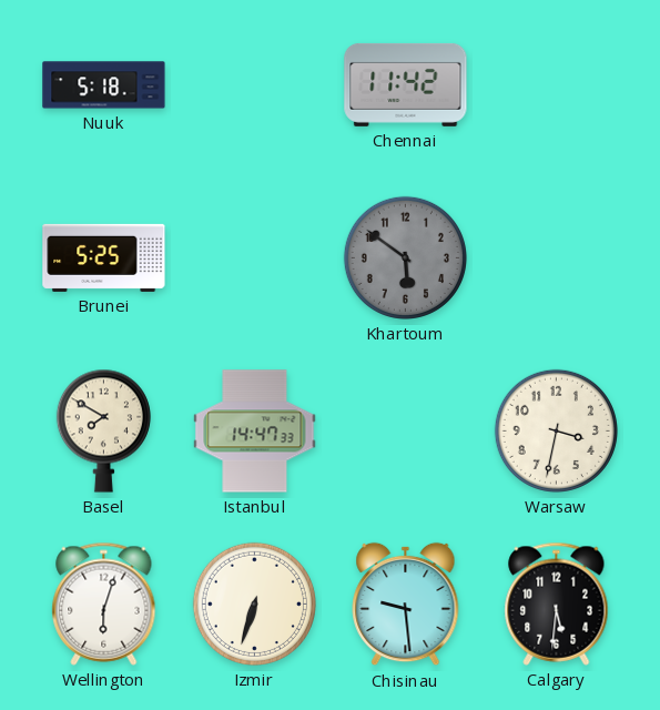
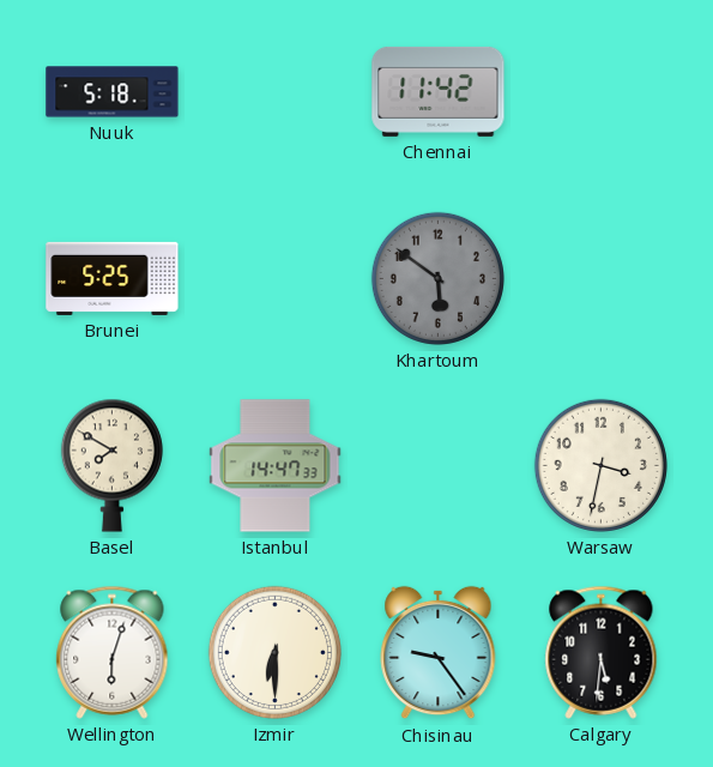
Izmir: 6:33 -> 6:30
Chisinau: 9:29 -> 9:24
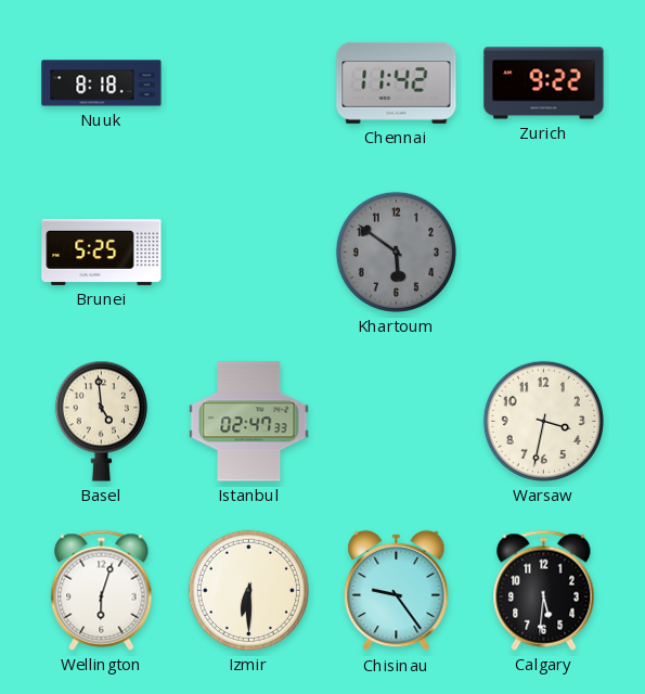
Nuuk: 5:18 -> 8:18
Zurich: none -> 9:22
Basel: 7:50 -> 4:59
Istanbul: 14:47 -> 02:47
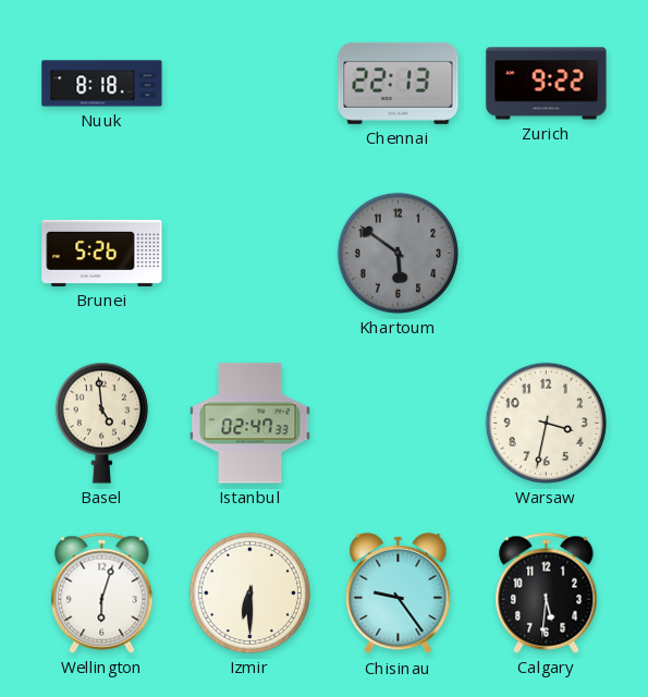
Chennai: 11:42 -> 22:13
Brunei: 5:25 -> 5:26
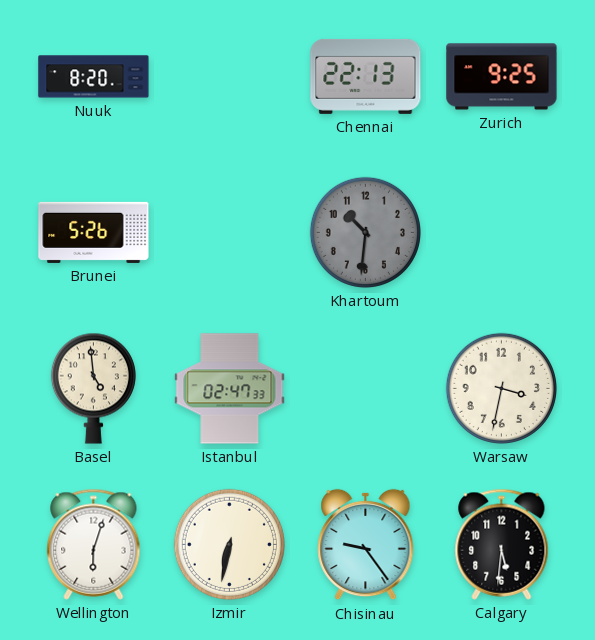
Nuuk: 8:18 -> 8:20
Zurich: 9:22 -> 9:25
Khartoum: 5:51 -> 10:31
Izmir: 6:30 -> 6:32
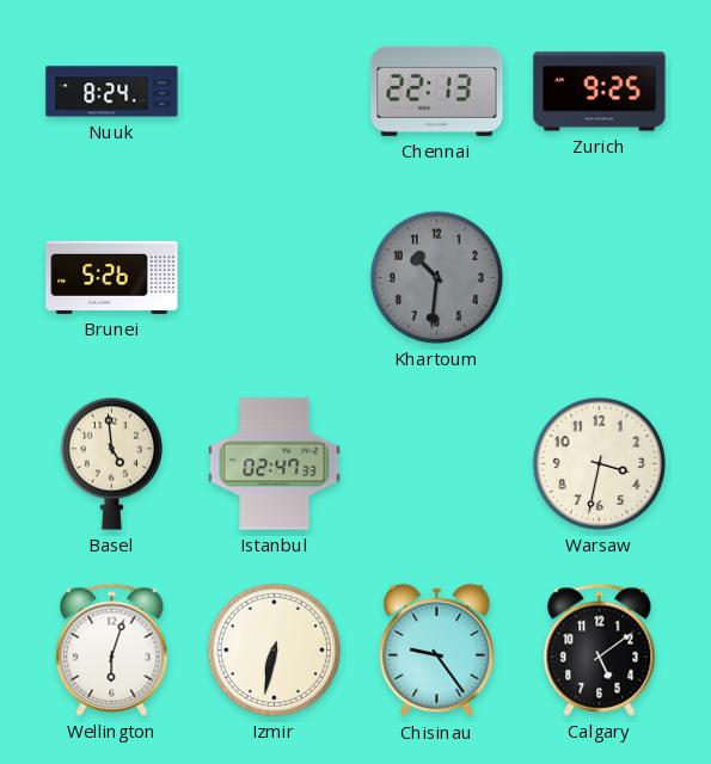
Nuuk: 8:20 -> 8:24
Calgary: 5:31 -> 5:09
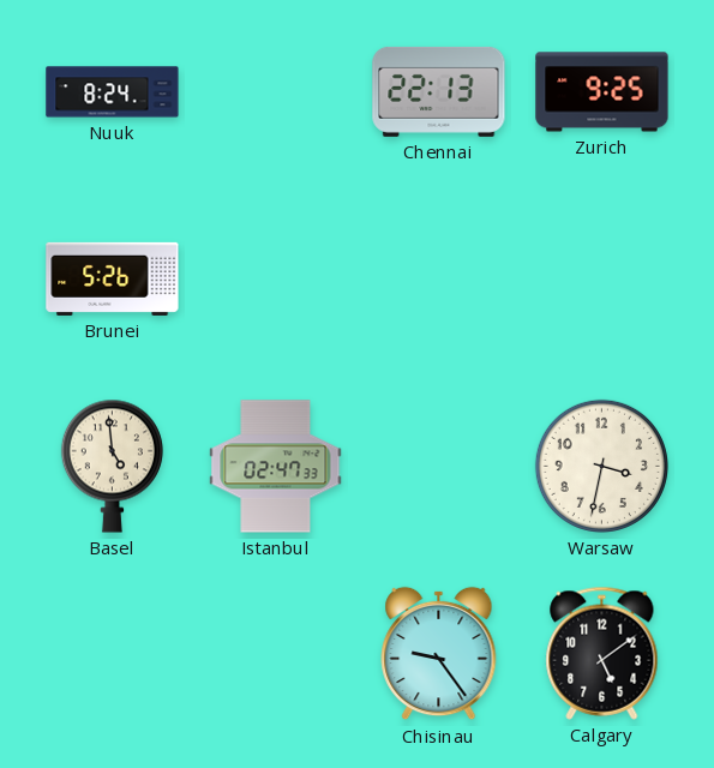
Khartoum: 10:31 -> none
Wellington: 6:03 -> none
Izmir: 6:32 -> none
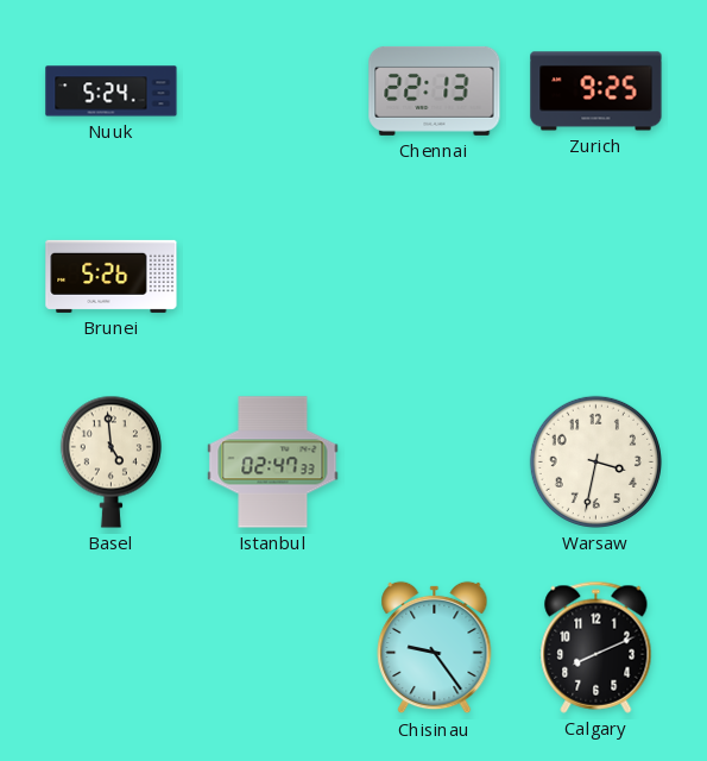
Nuuk: 8:24 -> 5:24
Calgary: 5:09 -> 8:11
